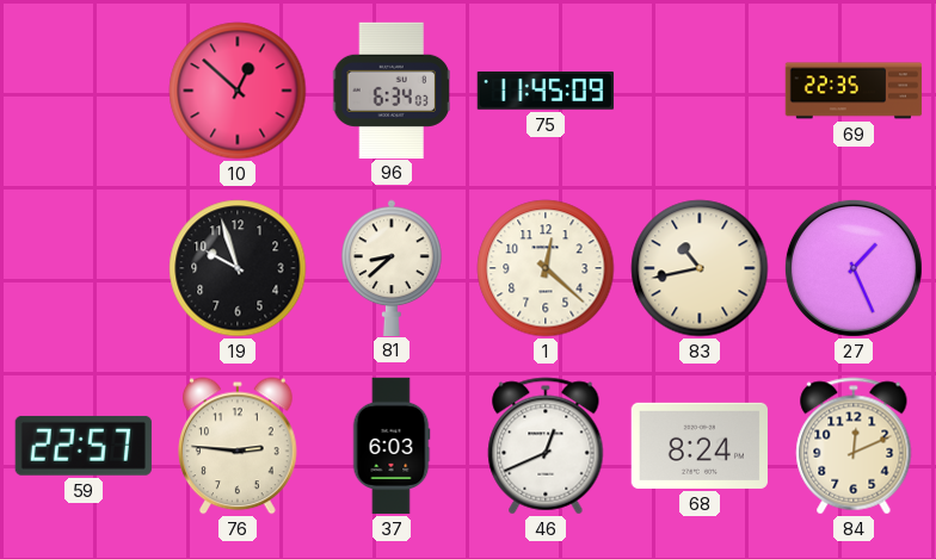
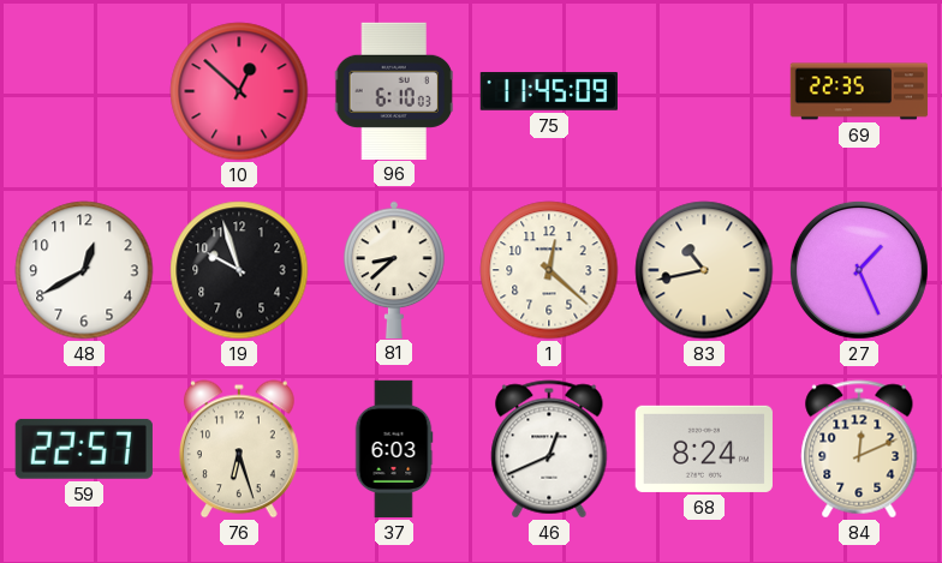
96: 6:34 -> 6:10
48: none -> 12:40
76: 2:46 -> 6:27
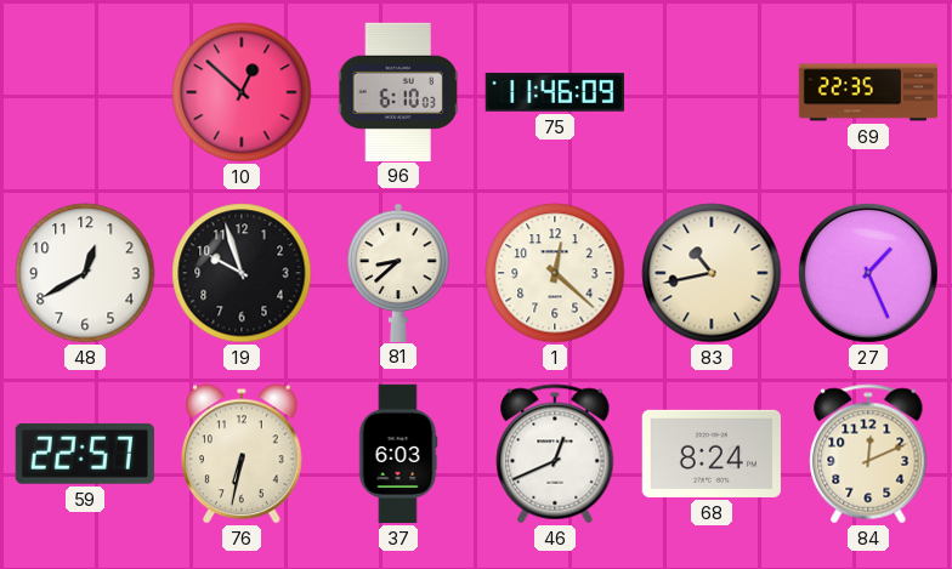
75: 11:45 -> 11:46
76: 6:27 -> 6:32
